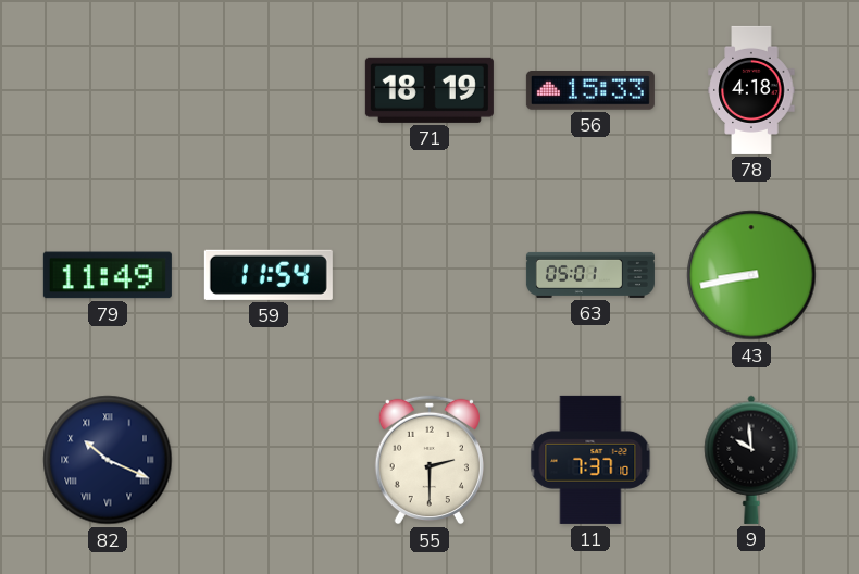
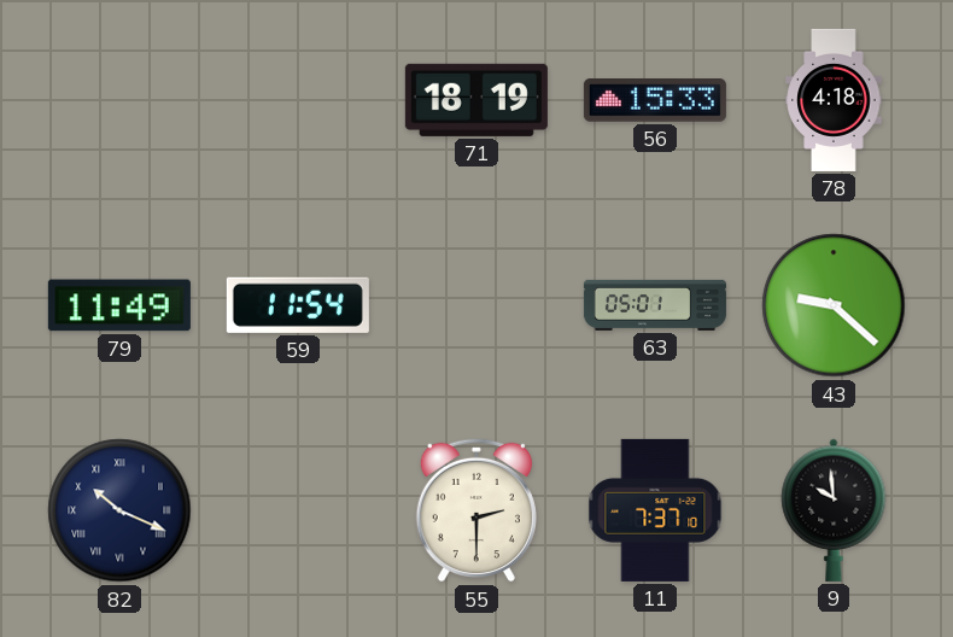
43: 8:43 -> 9:22
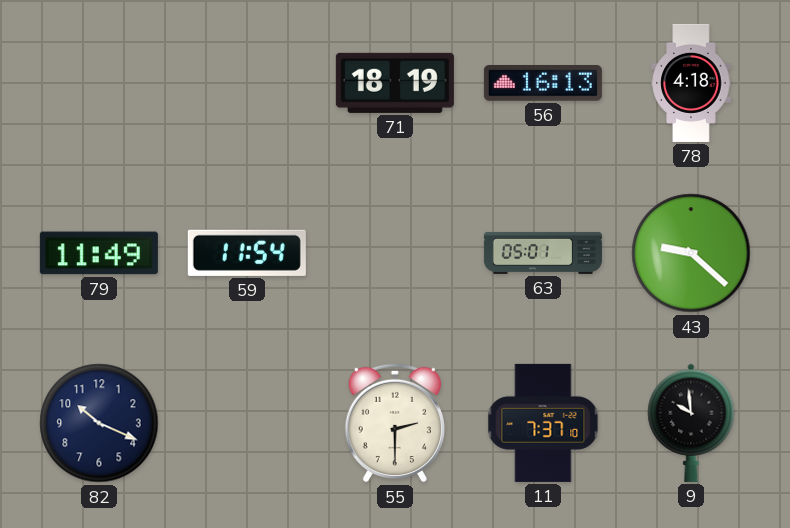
56: 15:33 -> 16:13
82 numerals: Roman -> Arabic
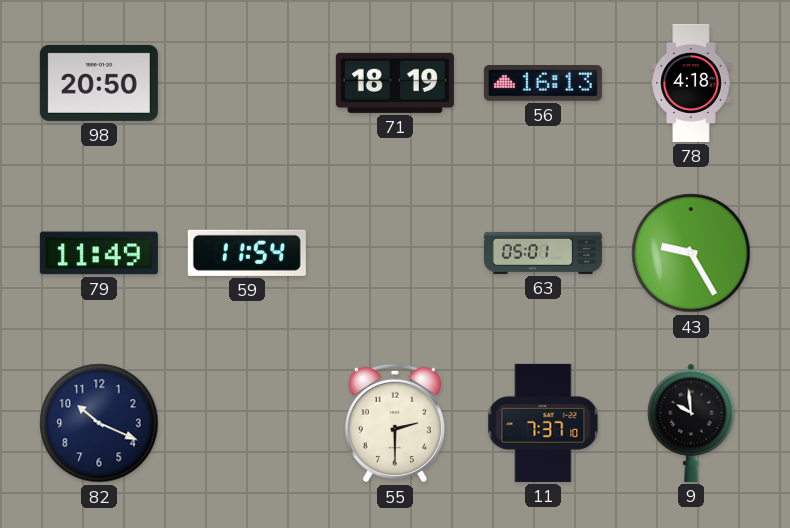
98: none -> 20:50
43: 9:22 -> 9:25
